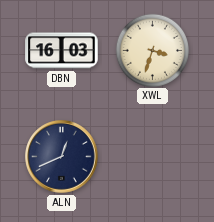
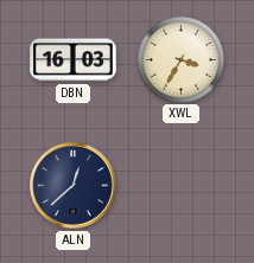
XWL: 3:33 -> 3:35
ALN: 12:41 -> 12:38
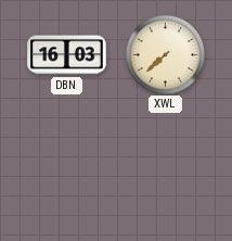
XWL: 3:35 -> 7:38
ALN: 12:38 -> none
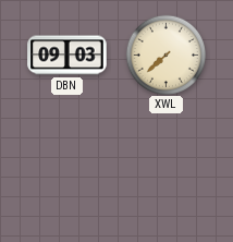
DBN: 16:03 -> 09:03
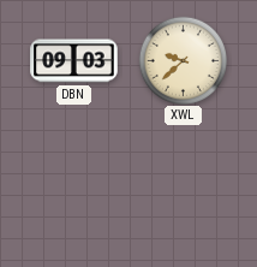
XWL: 7:38 -> 9:38
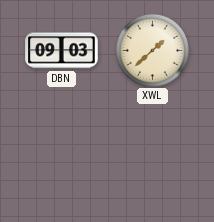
XWL: 9:38 -> 1:38
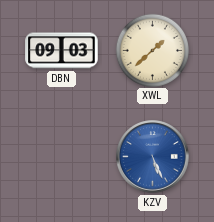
KZV: none -> 5:26
